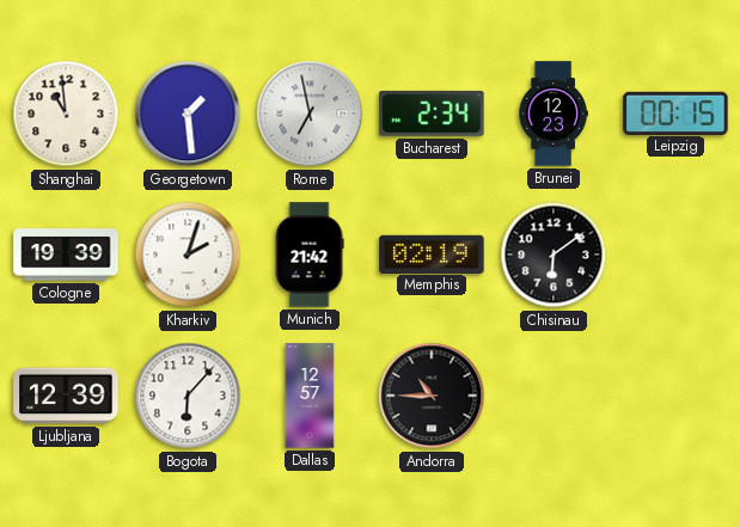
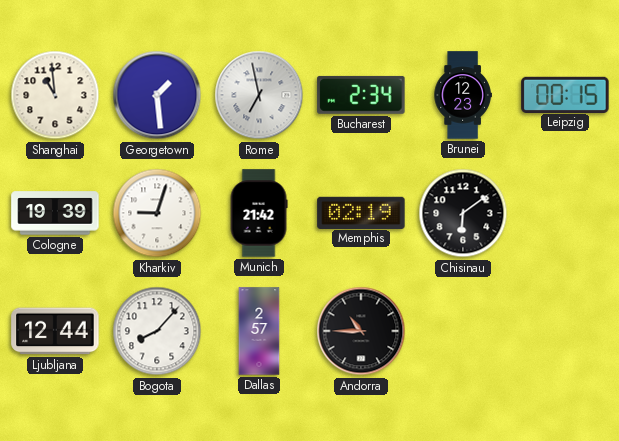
Kharkiv: 2:03 -> 9:03
Ljubljana: 12:39 -> 12:44
Bogota: 6:07 -> 8:07
Dallas: 12:57 -> 2:57
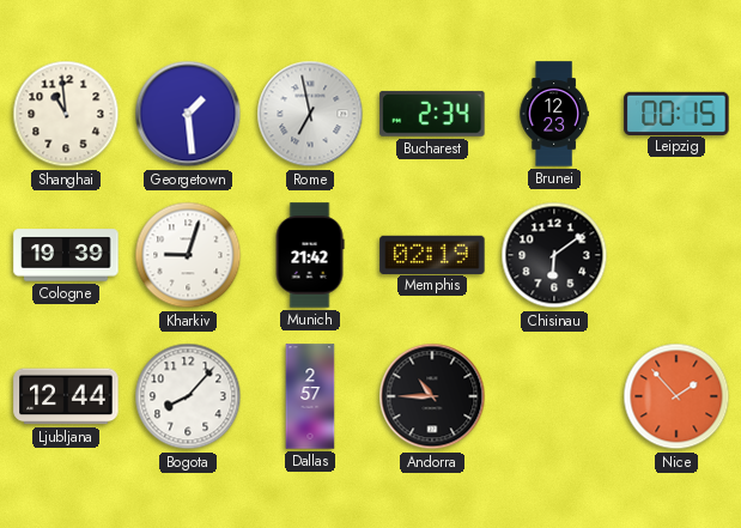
Nice: none -> 1:53
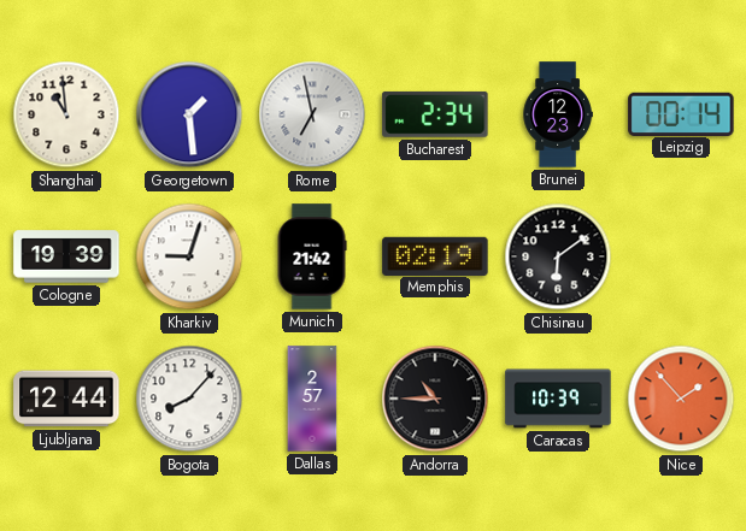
Leipzig: 00:15 -> 00:14
Caracas: none -> 10:39
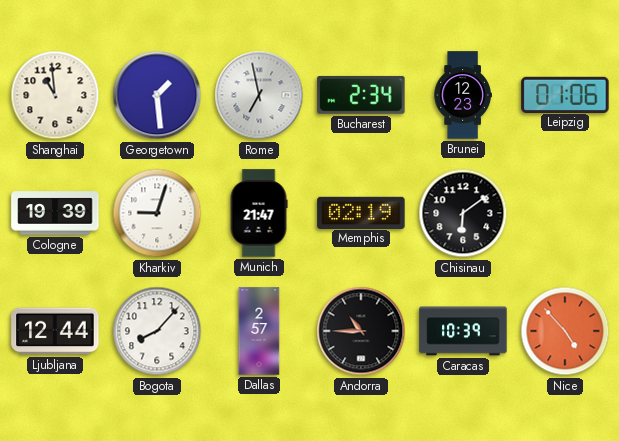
Leipzig: 00:14 -> 01:06
Munich: 21:42 -> 21:47
Nice: 1:53 -> 4:53
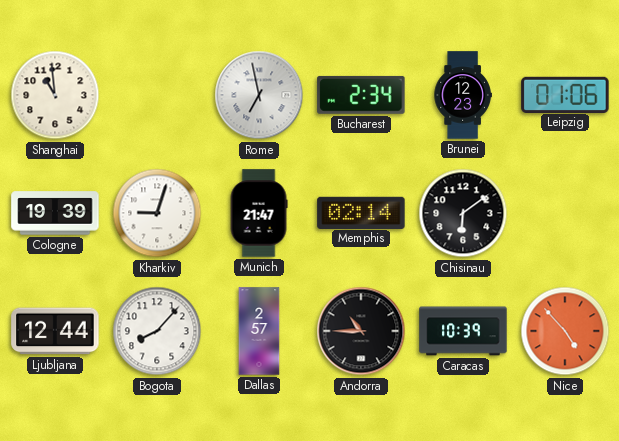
Georgetown: 1:29 -> none
Memphis: 02:19 -> 02:14
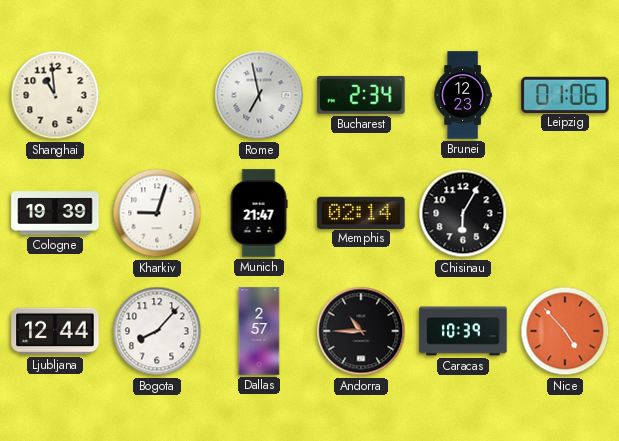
Chisinau: 6:09 -> 6:05
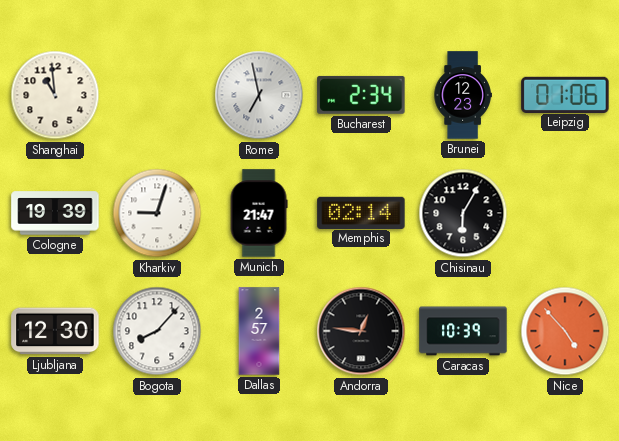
Ljubljana: 12:44 -> 12:30
Andorra: 10:45 -> 12:46
